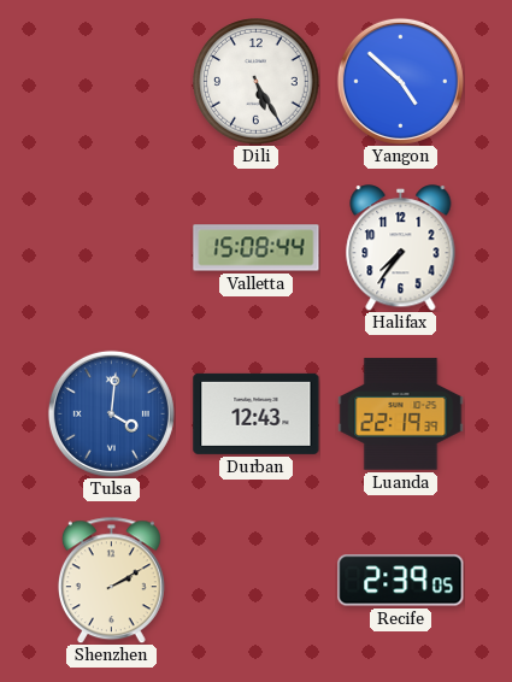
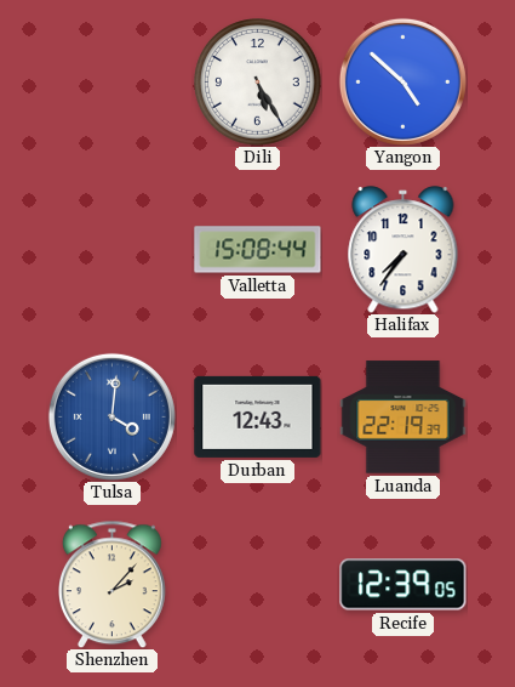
Shenzhen: 2:10 -> 2:07
Recife: 2:39 -> 12:39
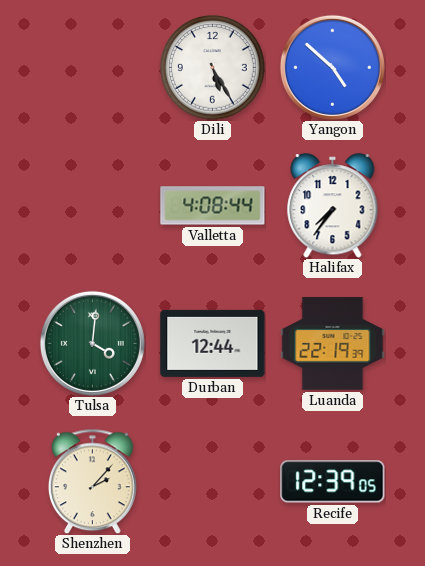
Valletta: 15:08 -> 4:08
Tulsa dial: blue -> green
Durban: 12:43 -> 12:44
